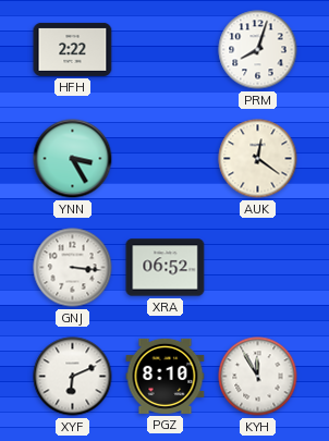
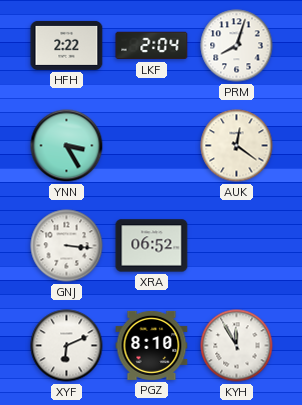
LKF: none -> 2:04
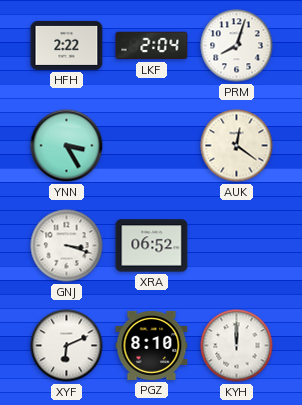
GNJ: 3:16 -> 3:18
KYH: 11:55 -> 12:00
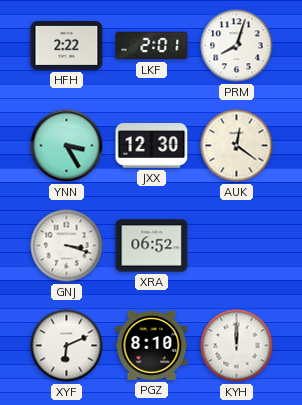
LKF: 2:04 -> 2:01
JXX: none -> 12:30
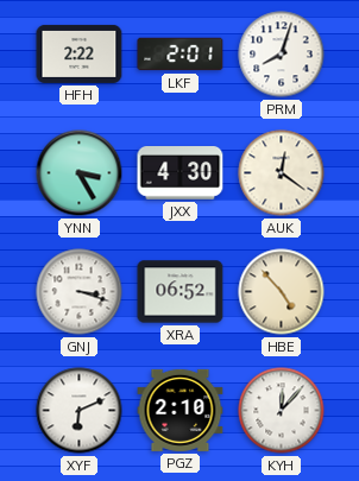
JXX: 12:30 -> 4:30
HBE: none -> 4:53
PGZ: 8:10 -> 2:10
KYH: 12:00 -> 12:07
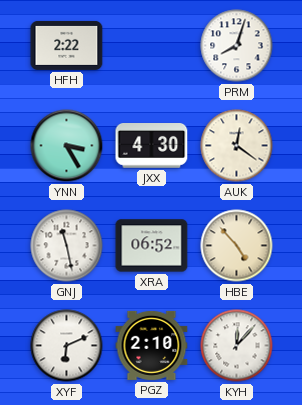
LKF: 2:01 -> none
GNJ: 3:18 -> 11:28
